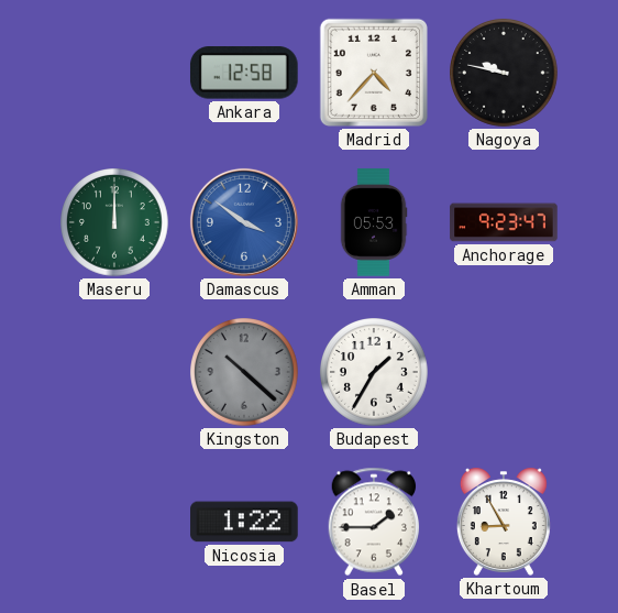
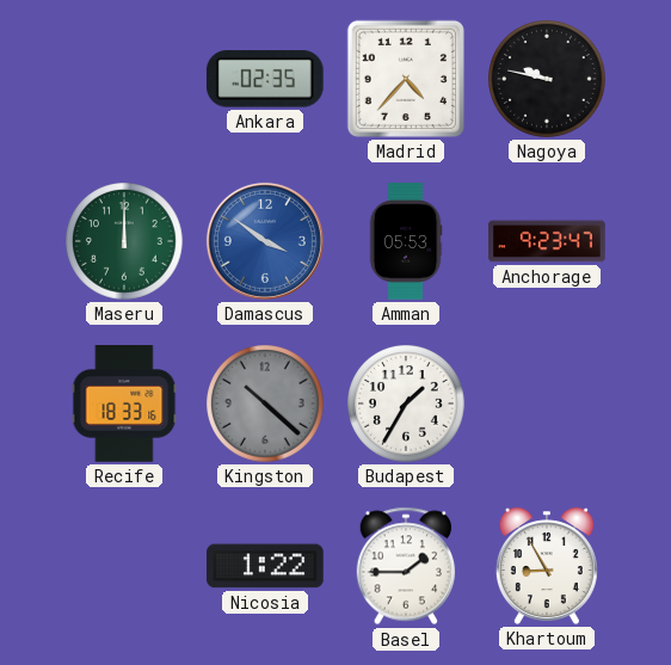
Ankara: 12:58 -> 02:35
Recife: none -> 18:33
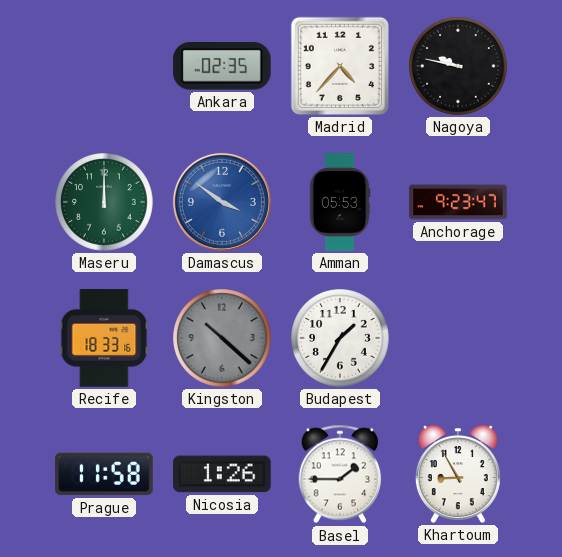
Prague: none -> 11:58
Nicosia: 1:22 -> 1:26
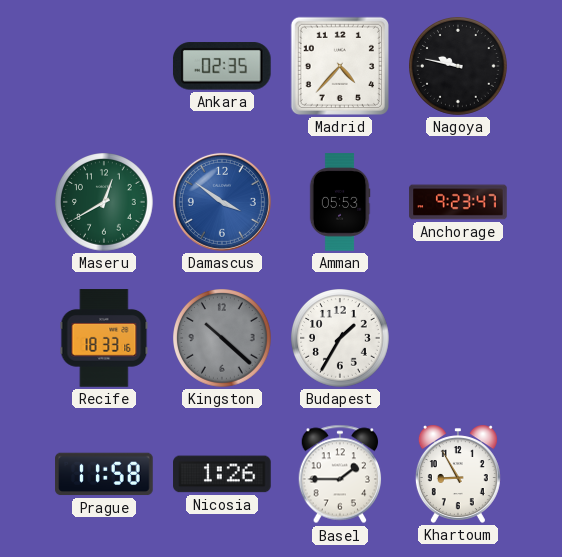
Maseru: 12:00 -> 12:40
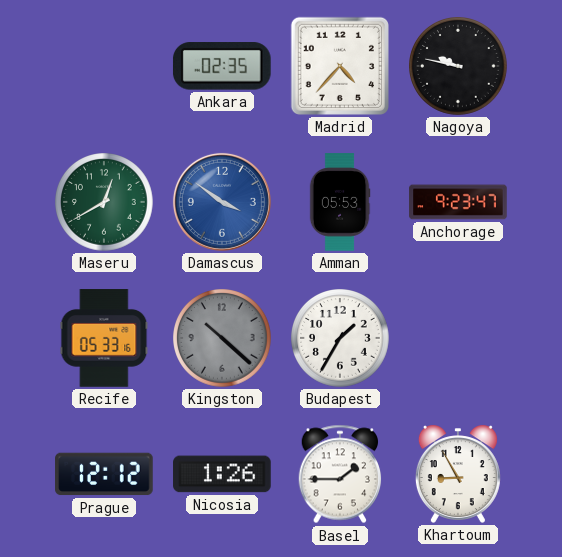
Recife: 18:33 -> 05:33
Prague: 11:58 -> 12:12
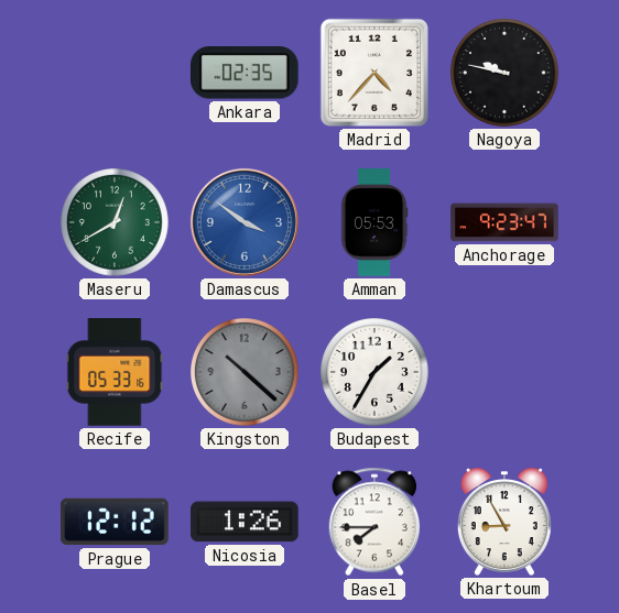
Basel: 1:45 -> 7:45
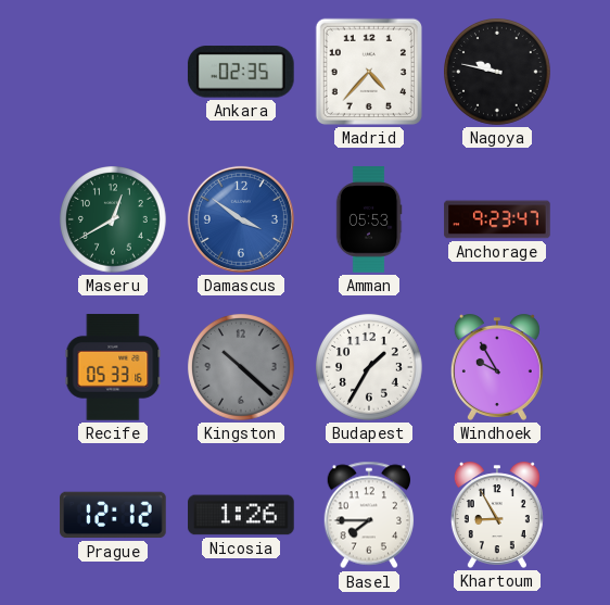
Windhoek: none -> 9:55
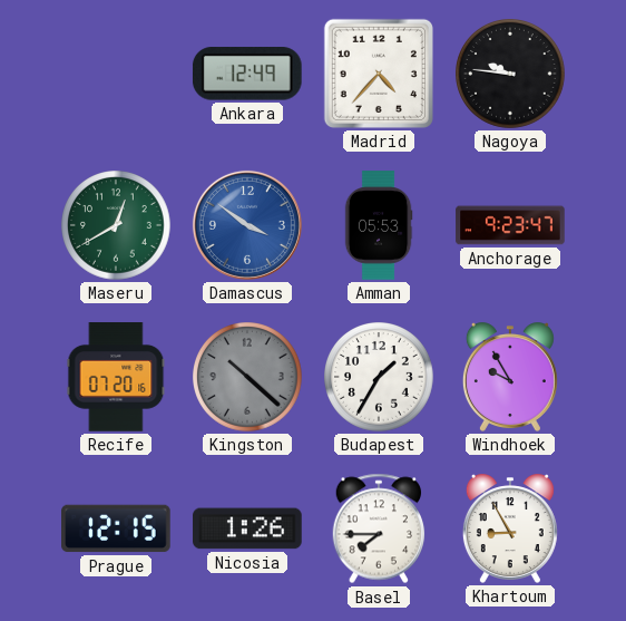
Ankara: 02:35 -> 12:49
Nagoya: 9:47 -> 9:46
Recife: 05:33 -> 07:20
Prague: 12:12 -> 12:15
